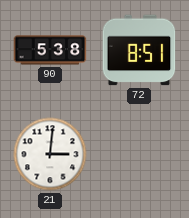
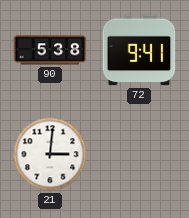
72: 8:51 -> 9:41
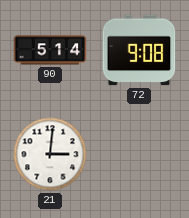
90: 5:38 -> 5:14
72: 9:41 -> 9:08
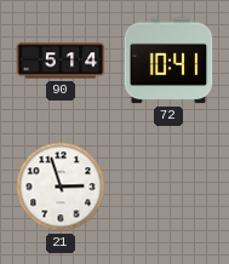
72: 9:08 -> 10:41
21: 3:01 -> 2:57
